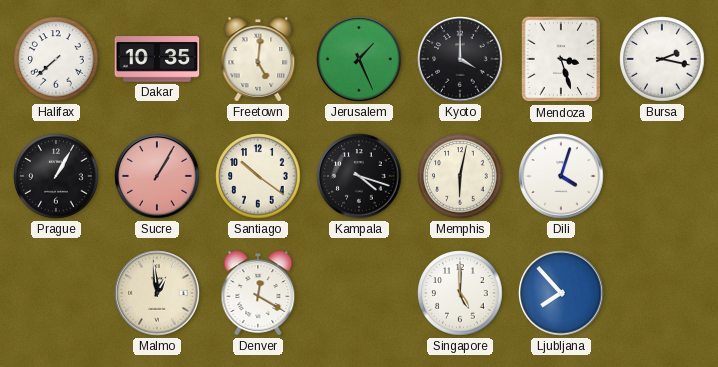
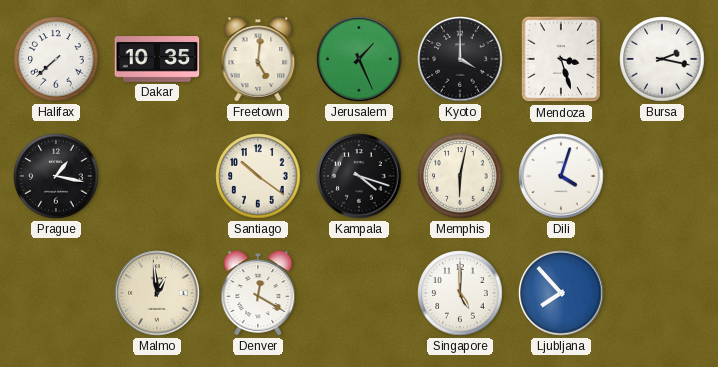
Prague: 1:05 -> 1:17
Sucre: 1:05 -> none
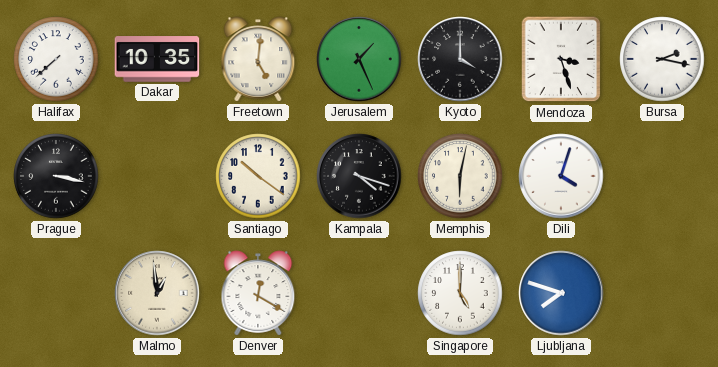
Prague: 1:17 -> 3:17
Ljubljana: 7:53 -> 7:48
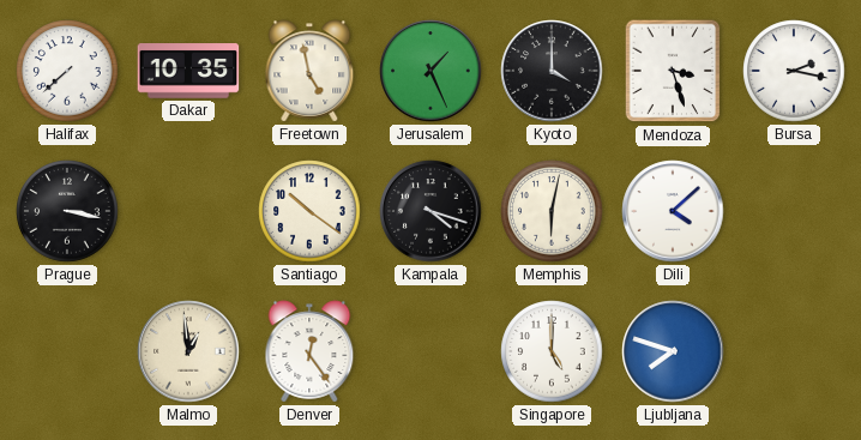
Freetown: 5:01 -> 4:58
Dili: 4:03 -> 4:08
Denver: 12:20 -> 12:24
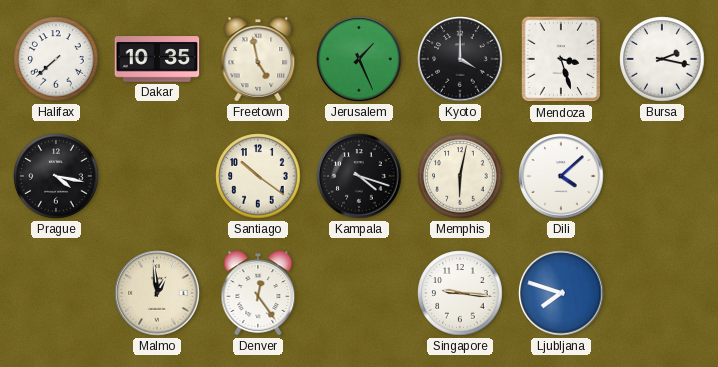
Prague: 3:17 -> 4:17
Singapore: 5:00 -> 9:16
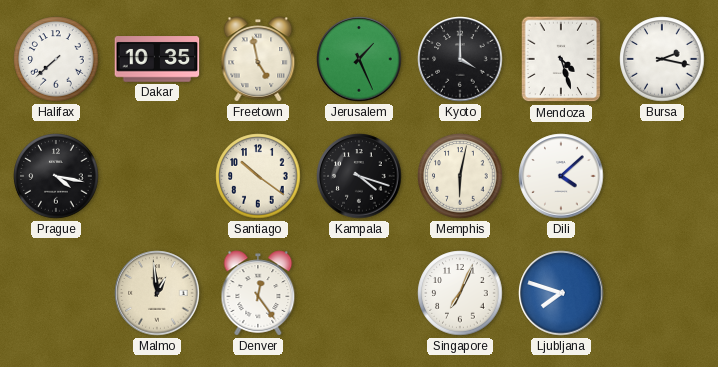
Mendoza: 3:27 -> 4:27
Singapore: 9:16 -> 7:04
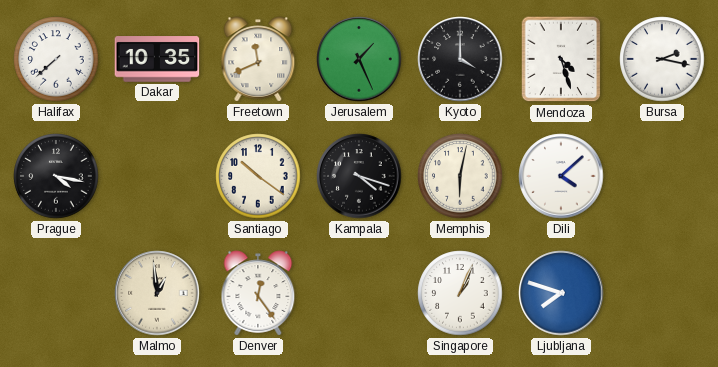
Freetown: 4:58 -> 11:41
Singapore: 7:04 -> 1:04
